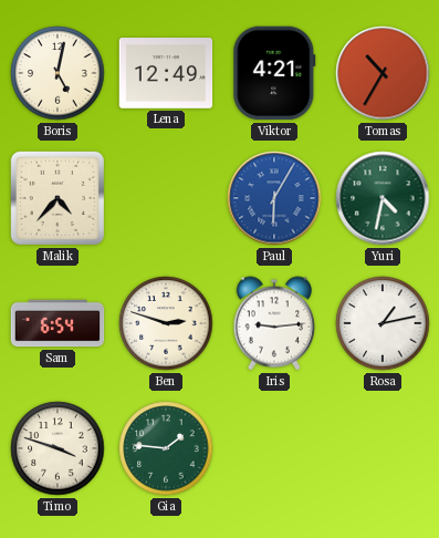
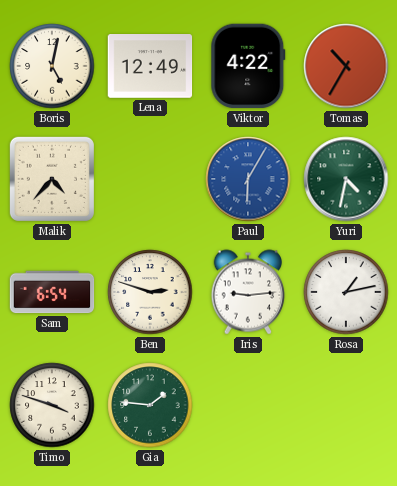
Viktor: 4:21 -> 4:22
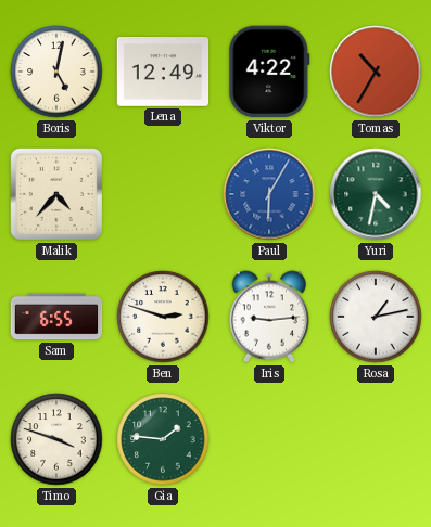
Sam: 6:54 -> 6:55
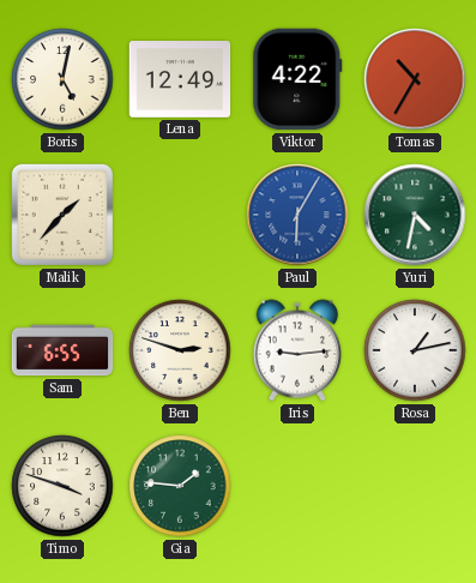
Malik: 4:37 -> 1:37
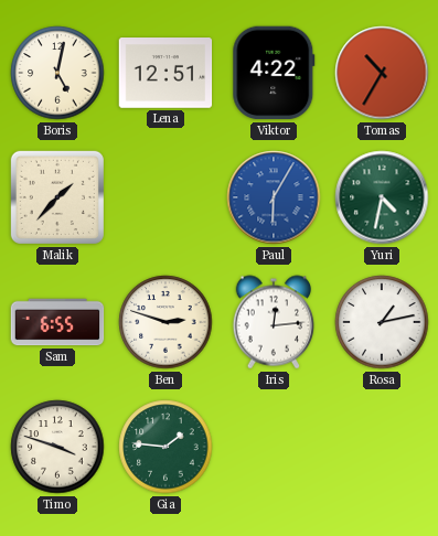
Lena: 12:49 -> 12:51
Iris: 9:14 -> 12:14
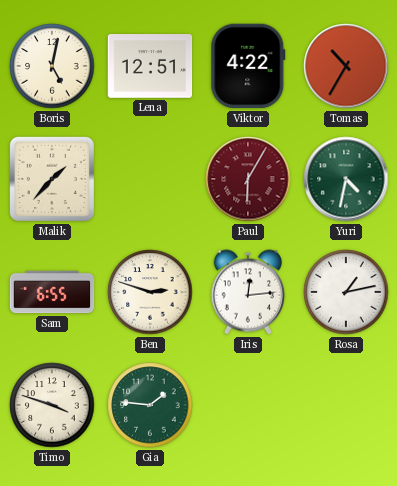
Paul dial: blue -> burgundy
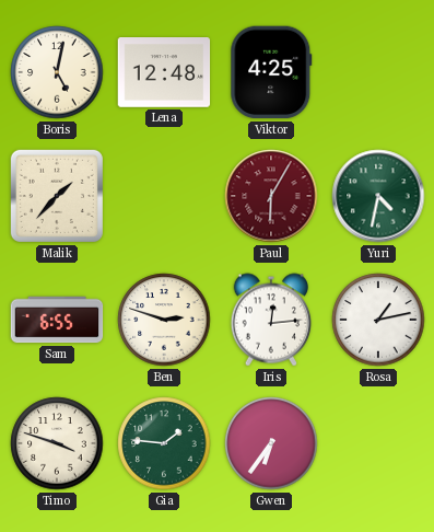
Lena: 12:51 -> 12:48
Viktor: 4:22 -> 4:25
Tomas: 10:35 -> none
Gwen: none -> 6:36
